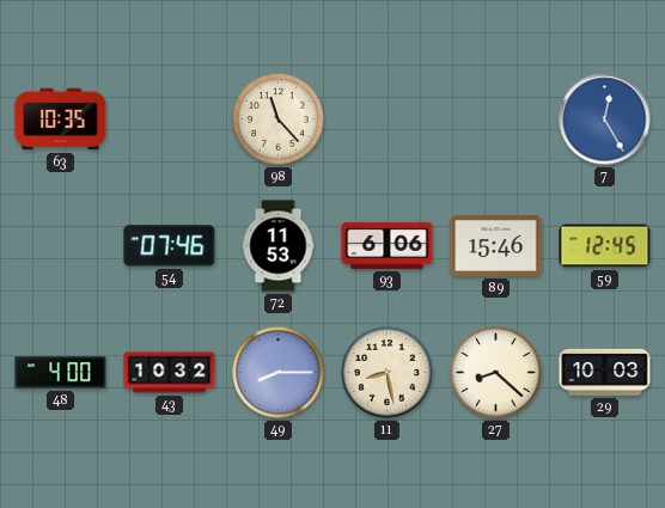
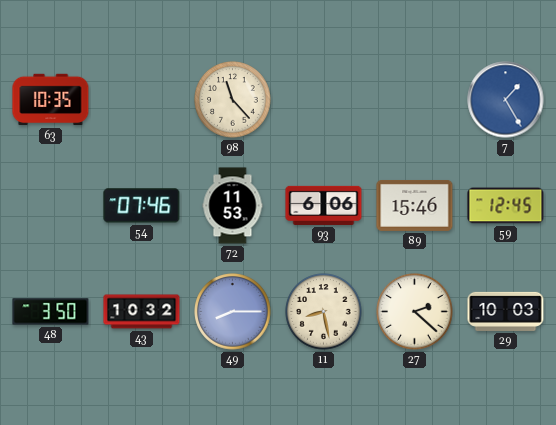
7: 12:25 -> 1:25
48: 4:00 -> 3:50
27: 8:22 -> 2:22
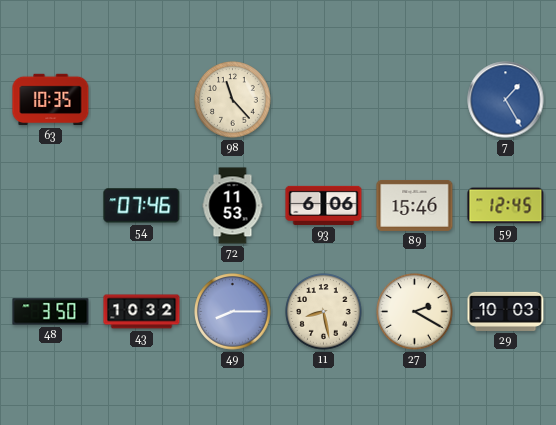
27: 2:22 -> 2:20
